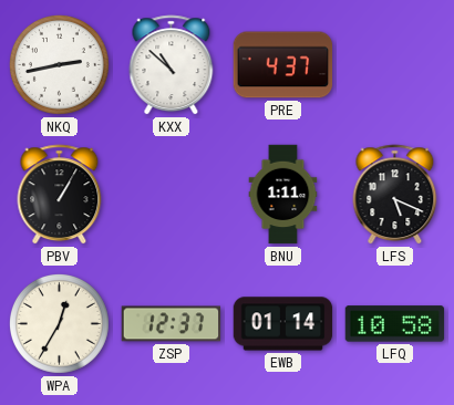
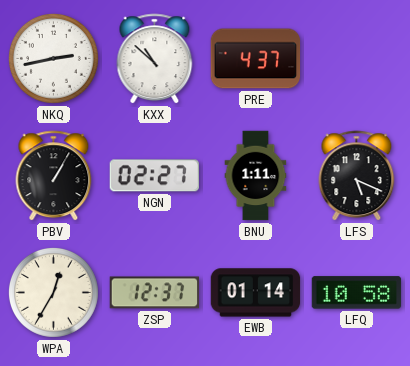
NGN: none -> 02:27
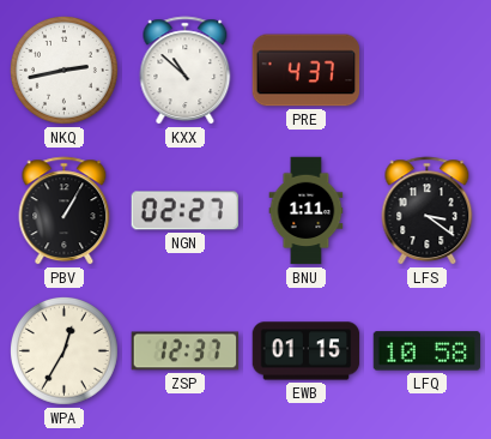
LFS: 5:19 -> 3:21
EWB: 01:14 -> 01:15
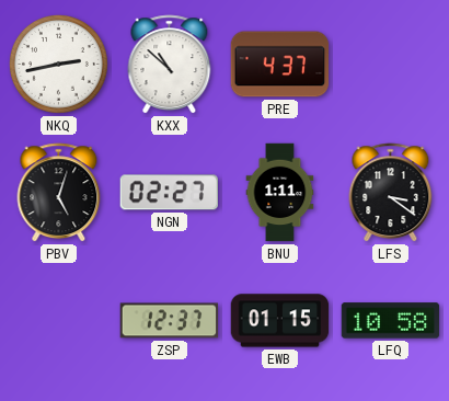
PBV: 1:05 -> 5:03
WPA: 12:35 -> none
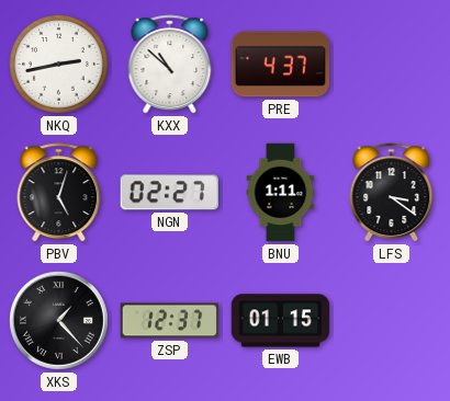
XKS: none -> 1:23
LFQ: 10:58 -> none
